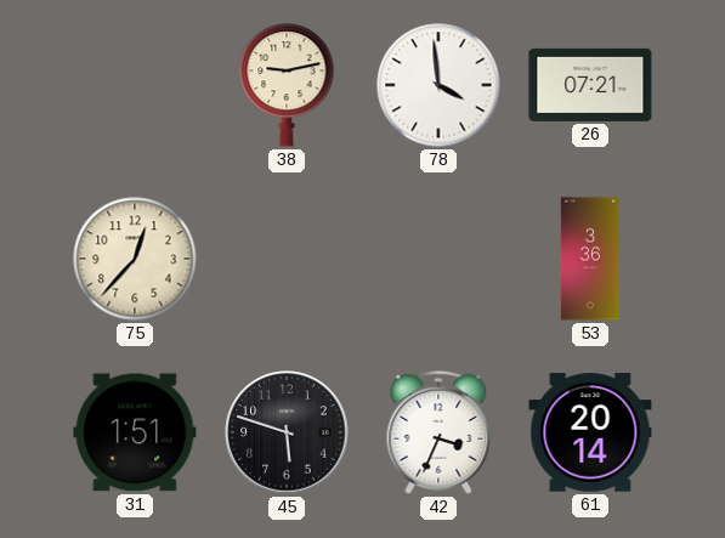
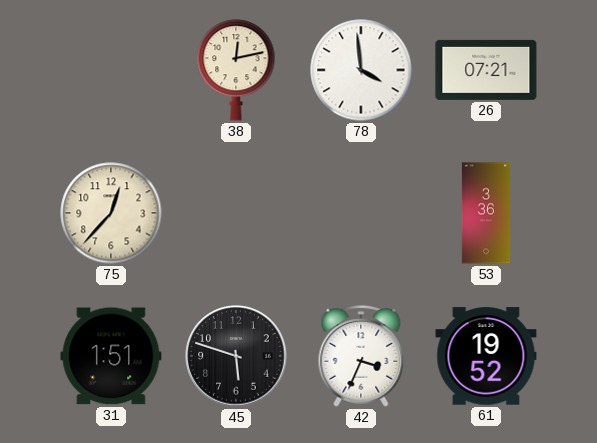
38: 9:13 -> 12:13
61: 20:14 -> 19:52
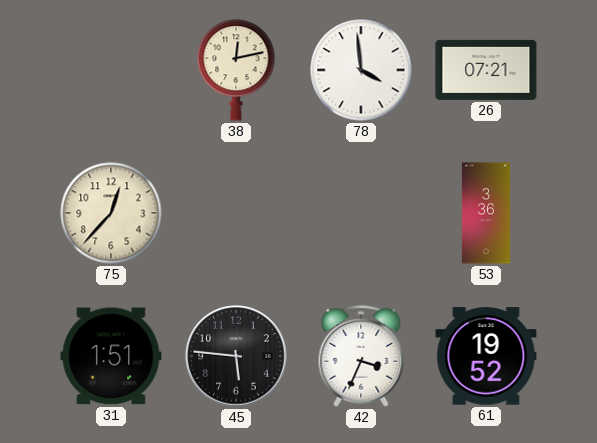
45: 5:48 -> 5:46
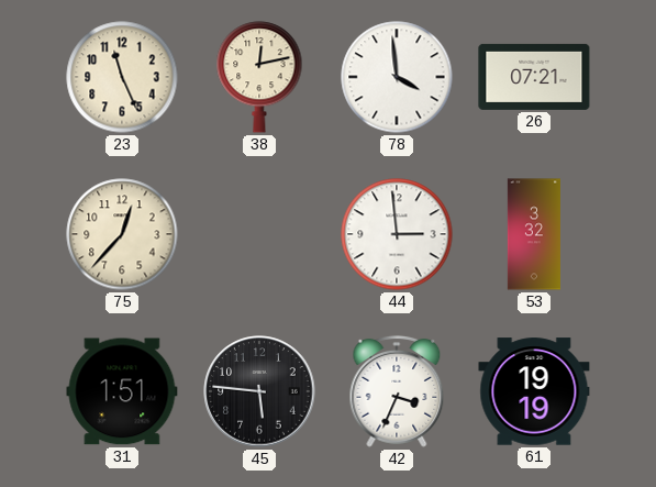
23: none -> 11:26
44: none -> 2:59
53: 3:36 -> 3:32
61: 19:52 -> 19:19
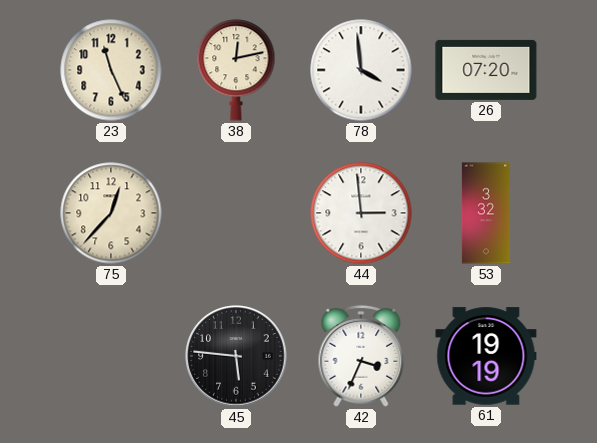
26: 07:21 -> 07:20
31: 1:51 -> none
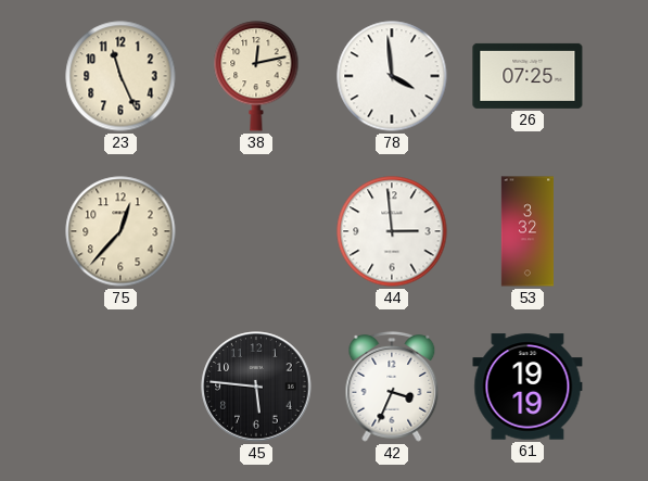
26: 07:20 -> 07:25
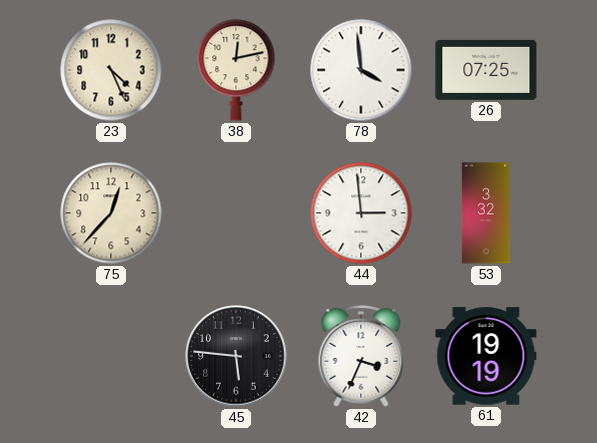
23: 11:26 -> 4:26
